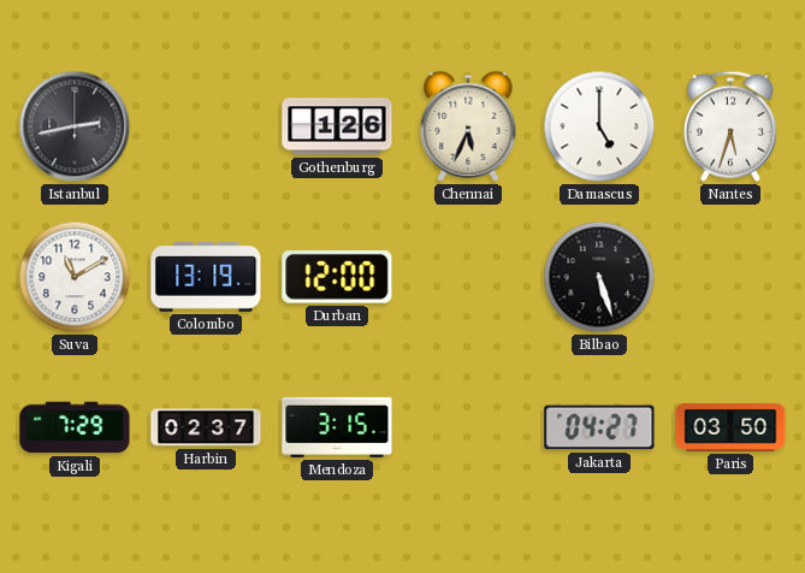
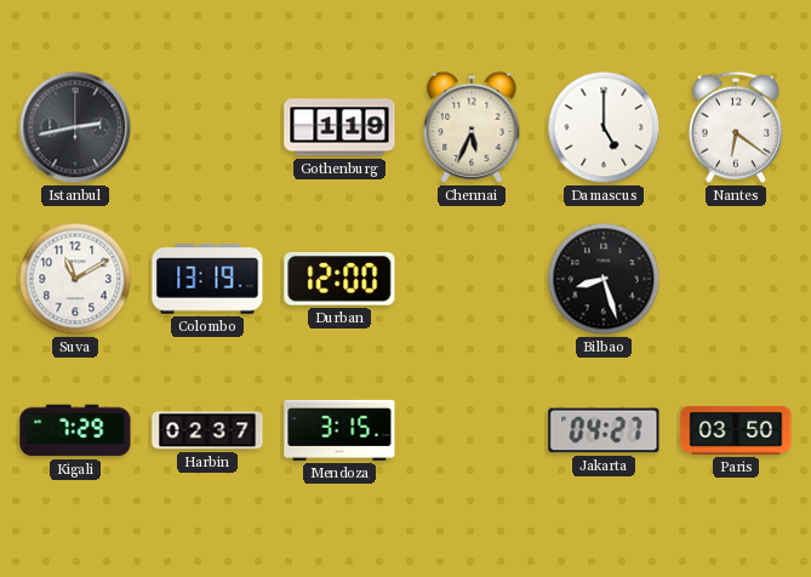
Gothenburg: 1:26 -> 1:19
Nantes: 5:33 -> 6:21
Bilbao: 5:27 -> 8:27
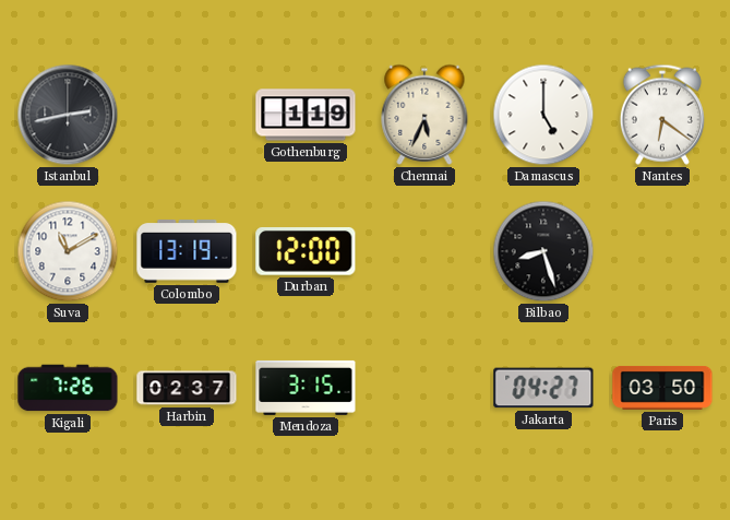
Kigali: 7:29 -> 7:26
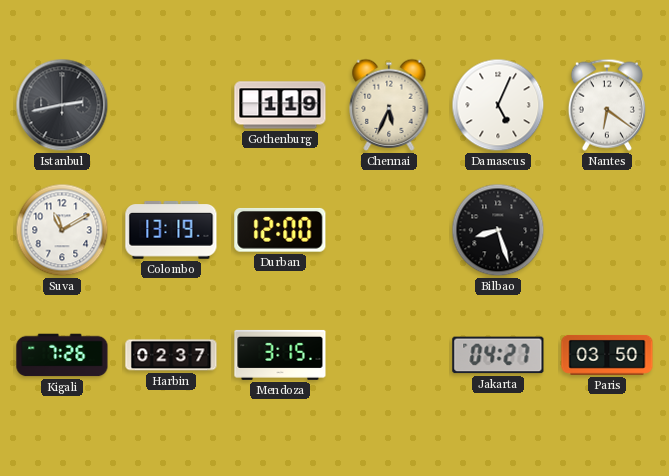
Damascus: 5:00 -> 5:04
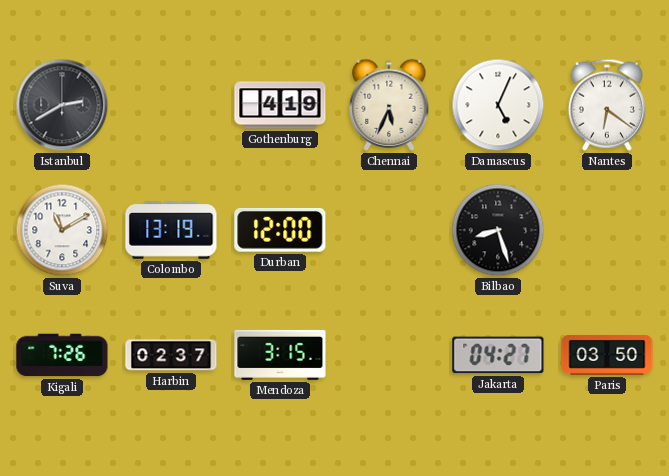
Istanbul: 2:43 -> 2:40
Gothenburg: 1:19 -> 4:19
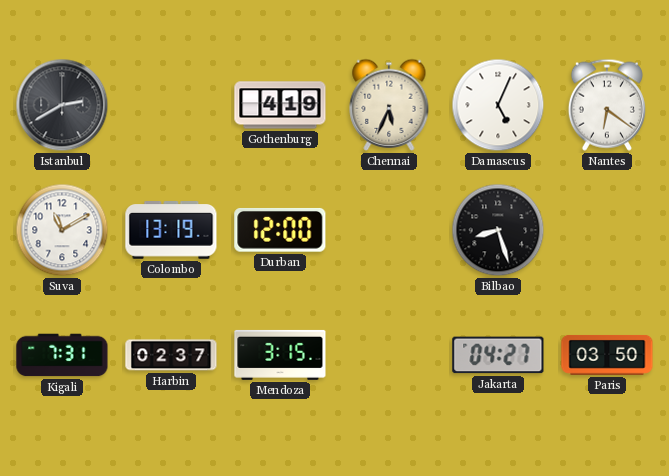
Kigali: 7:26 -> 7:31
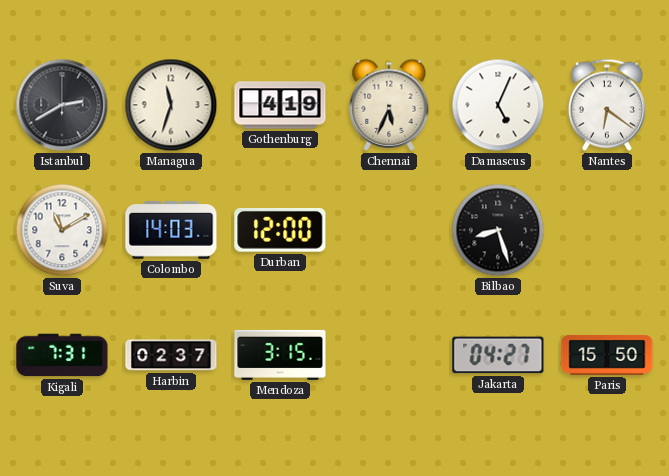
Managua: none -> 11:33
Colombo: 13:19 -> 14:03
Paris: 03:50 -> 15:50
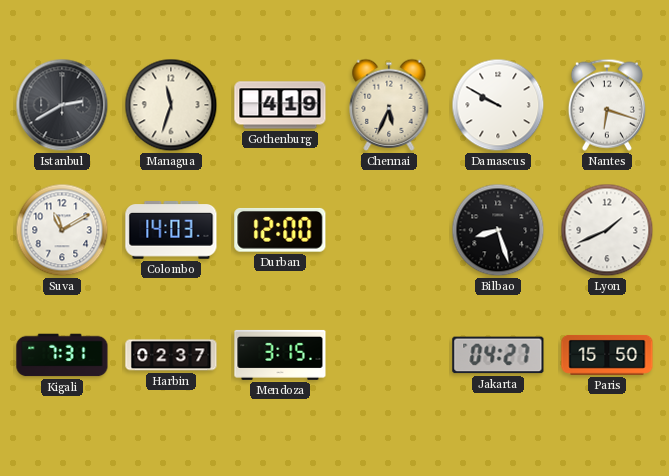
Damascus: 5:04 -> 9:50
Nantes: 6:21 -> 6:18
Lyon: none -> 1:41
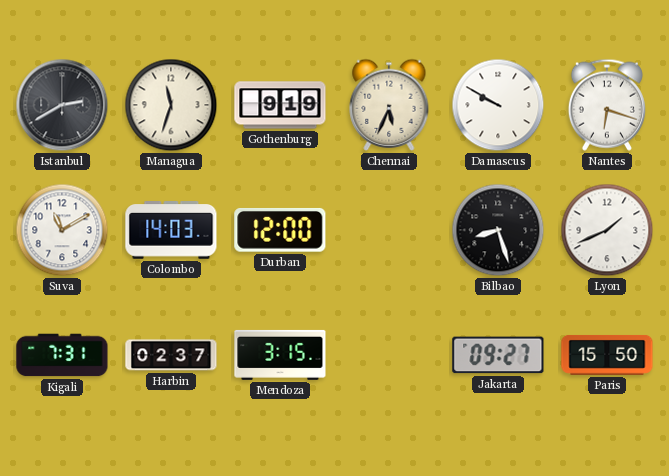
Gothenburg: 4:19 -> 9:19
Jakarta: 04:27 -> 09:27
